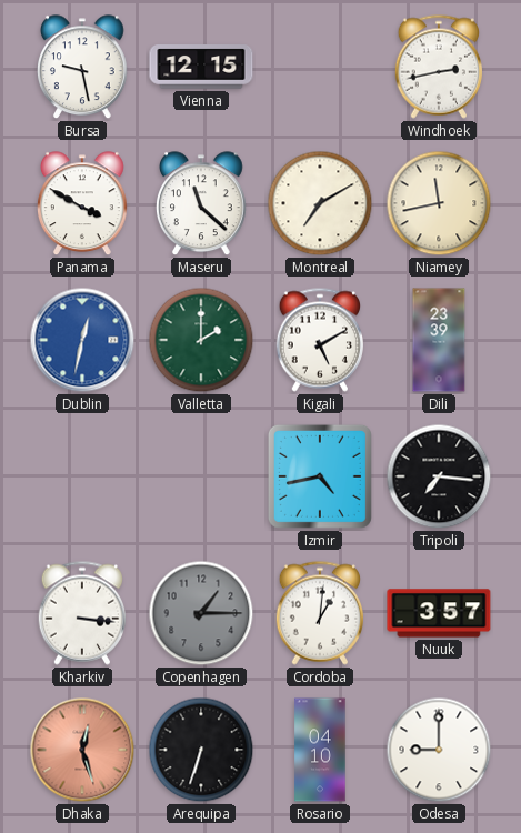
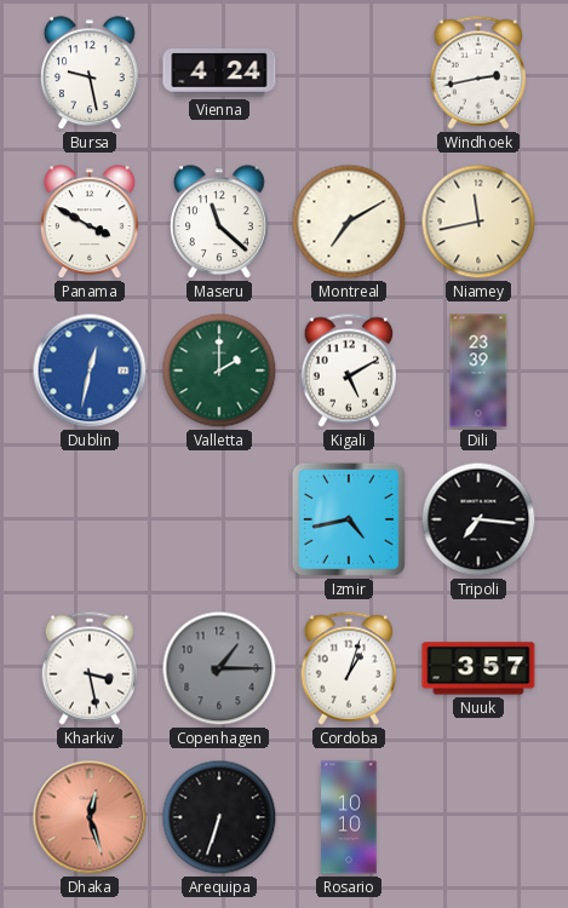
Vienna: 12:15 -> 4:24
Kharkiv: 3:16 -> 3:28
Cordoba: 1:01 -> 1:03
Rosario: 04:10 -> 10:10
Odesa: 9:00 -> none
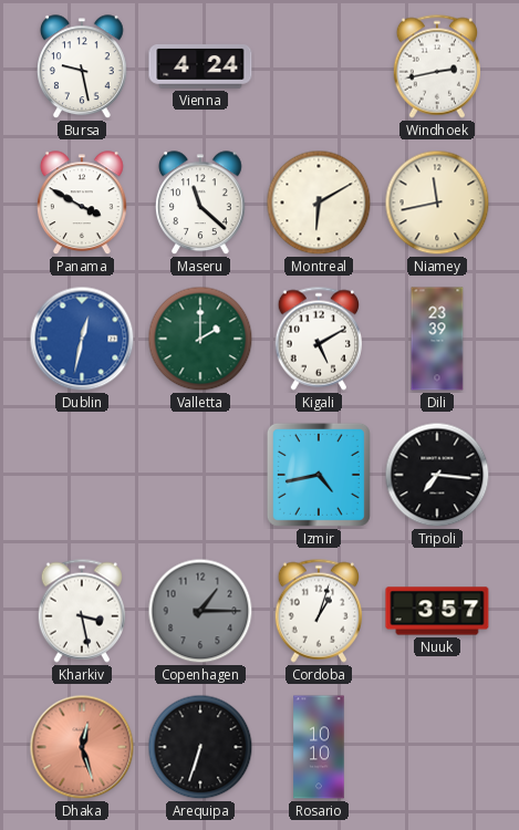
Montreal: 7:10 -> 6:10
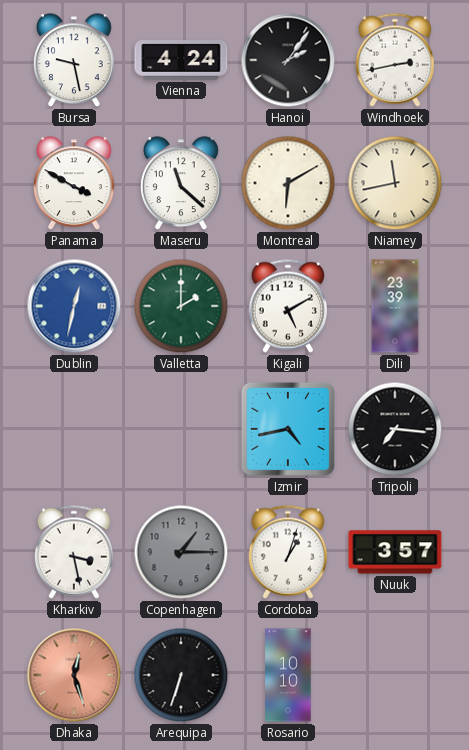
Hanoi: none -> 2:06
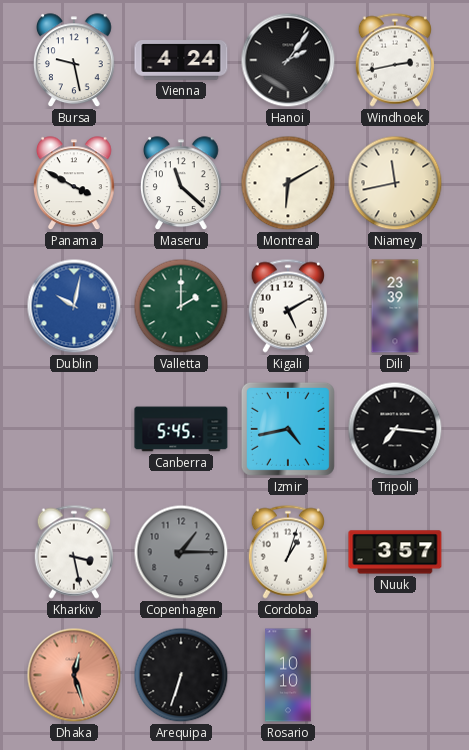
Dublin: 12:32 -> 10:02
Canberra: none -> 5:45
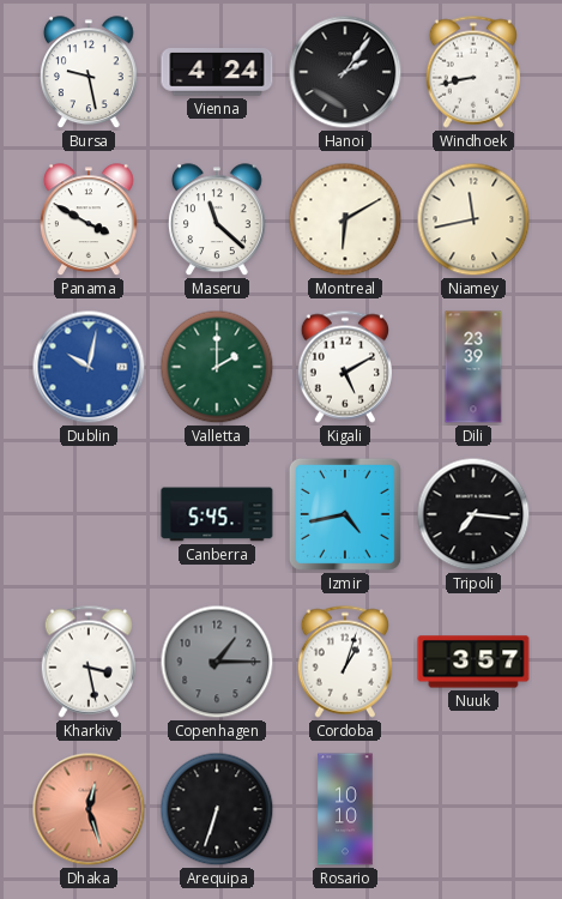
Windhoek: 2:43 -> 8:43
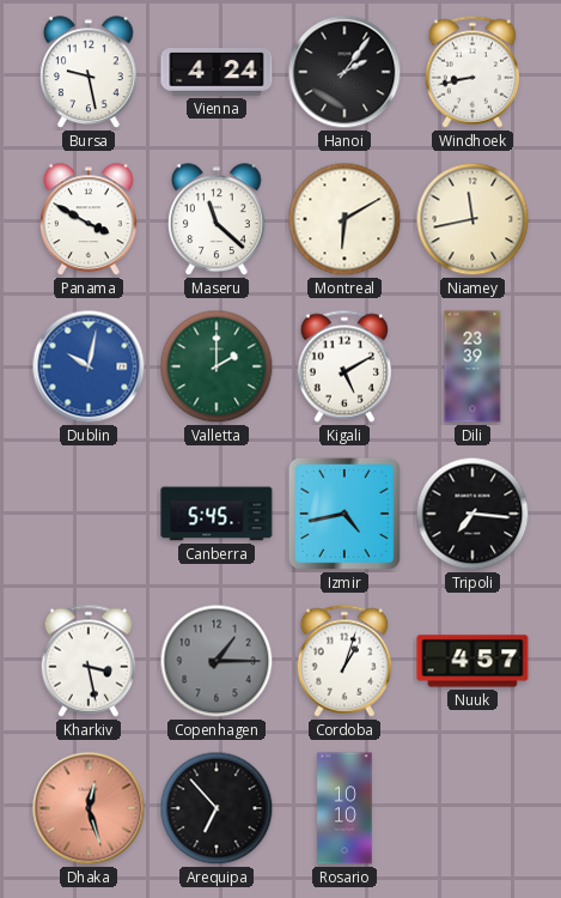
Nuuk: 3:57 -> 4:57
Arequipa: 6:33 -> 6:53
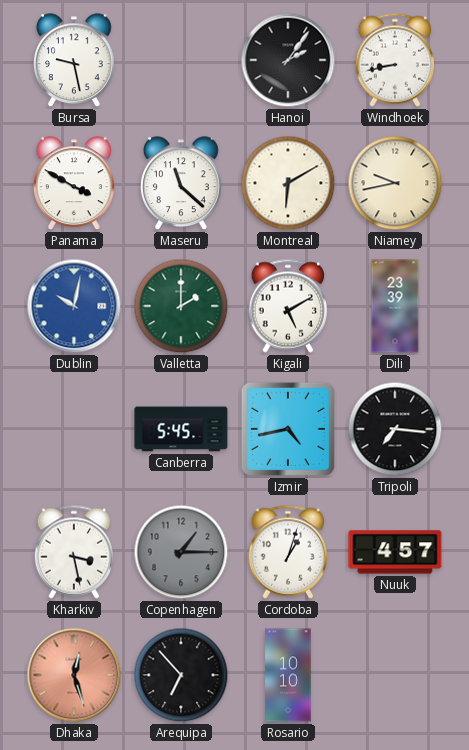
Vienna: 4:24 -> none
Niamey: 11:43 -> 9:43
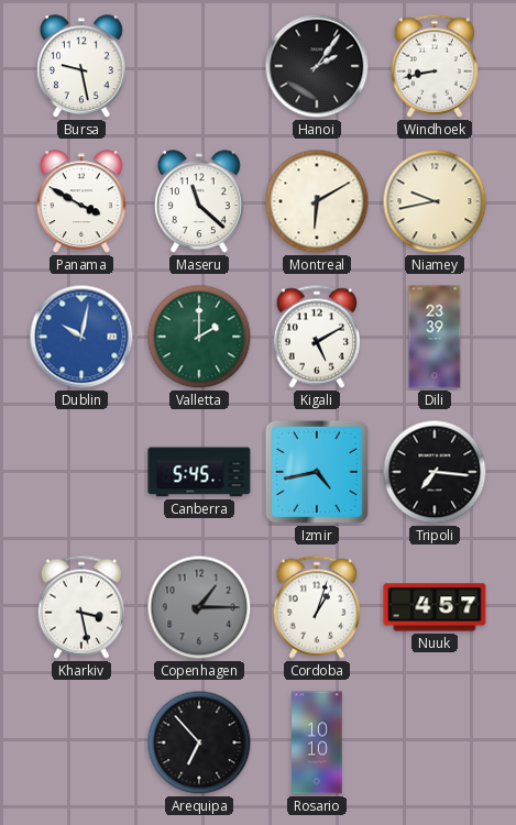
Dhaka: 12:27 -> none
